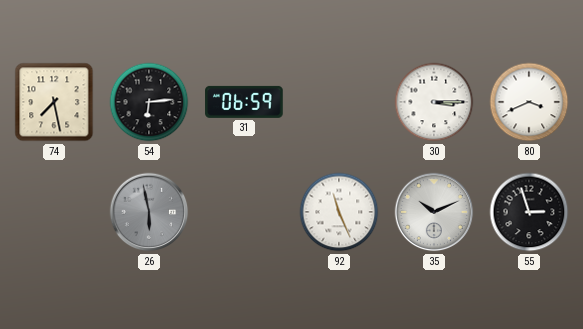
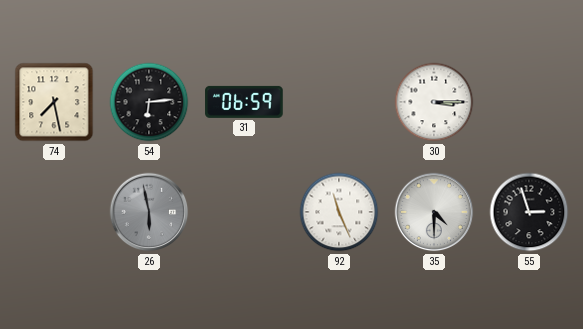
80: 3:41 -> none
35: 10:11 -> 4:30
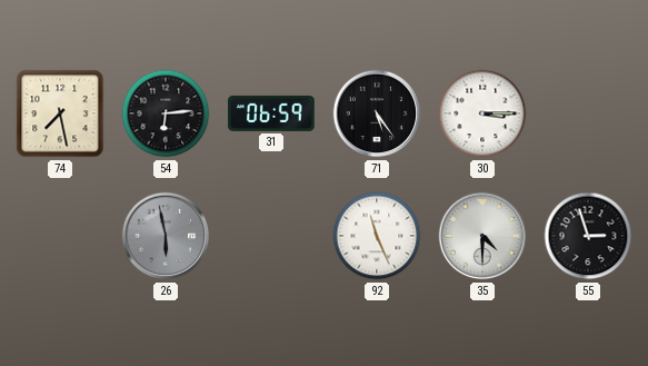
71: none -> 5:24
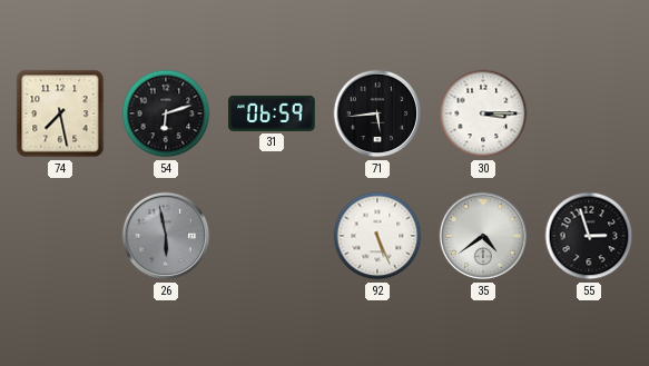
54: 6:14 -> 6:12
71: 5:24 -> 5:44
92: 11:26 -> 5:26
35: 4:30 -> 4:39
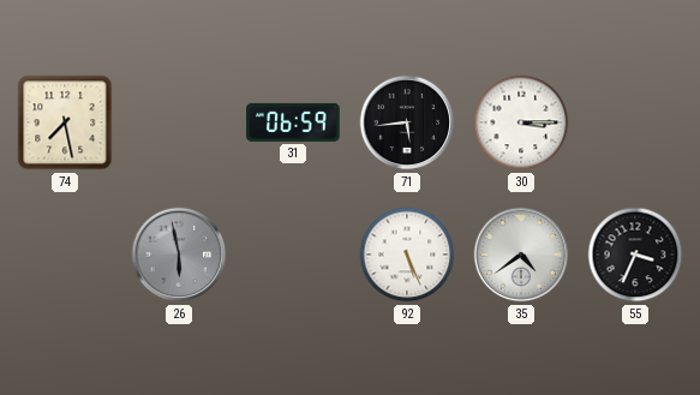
54: 6:12 -> none
55: 2:57 -> 3:34
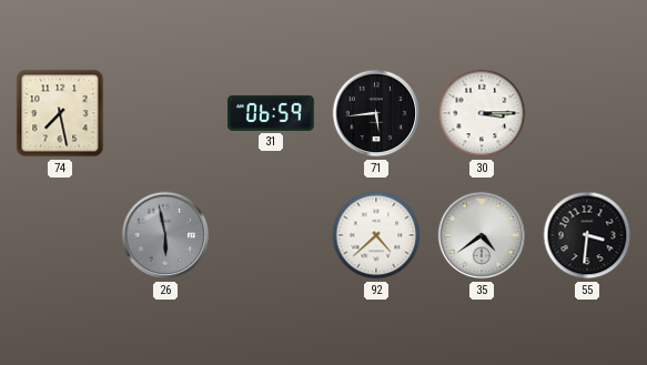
92: 5:26 -> 4:38
55: 3:34 -> 3:31
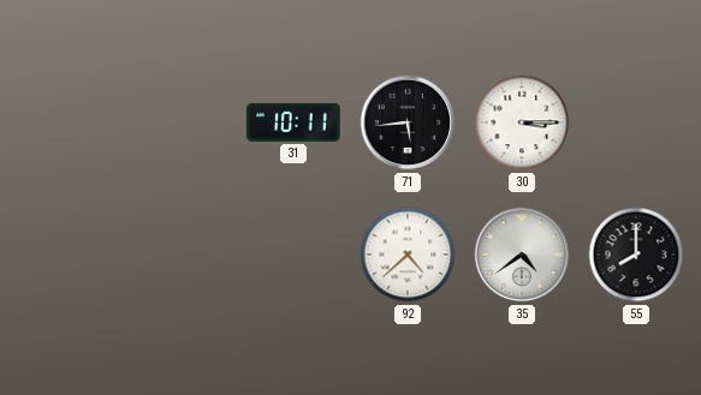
74: 7:28 -> none
31: 06:59 -> 10:11
26: 5:58 -> none
55: 3:31 -> 8:00
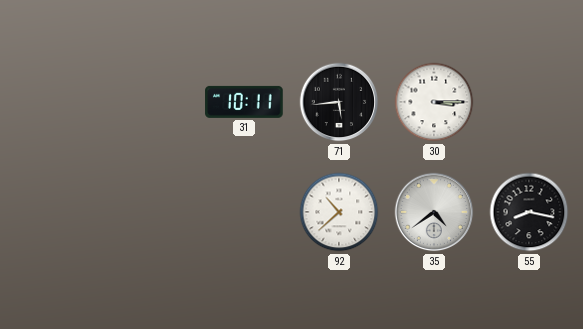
92: 4:38 -> 10:38
55: 8:00 -> 8:17
